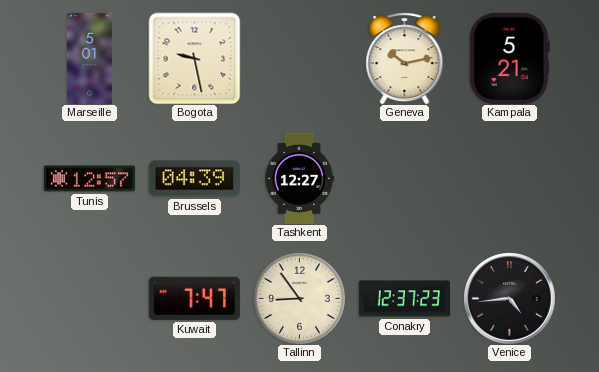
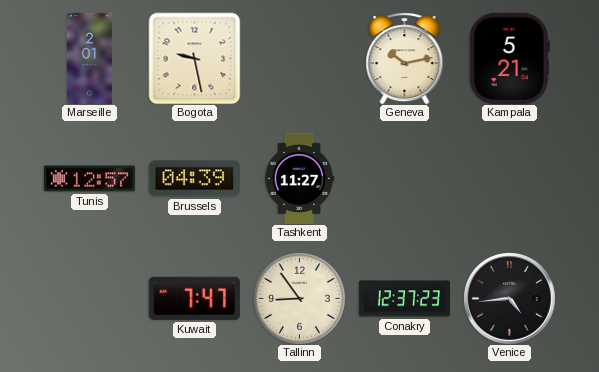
Marseille: 5:01 -> 2:01
Tashkent: 12:27 -> 11:27
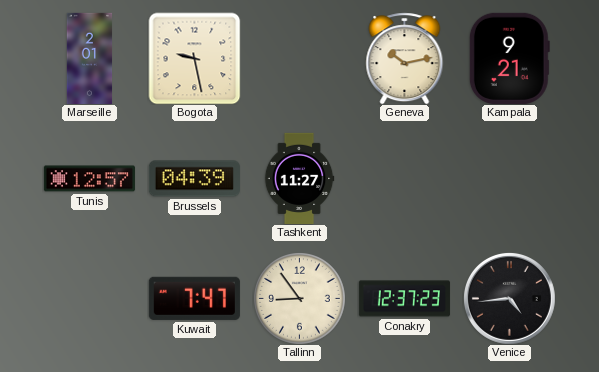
Kampala: 5:21 -> 9:21
